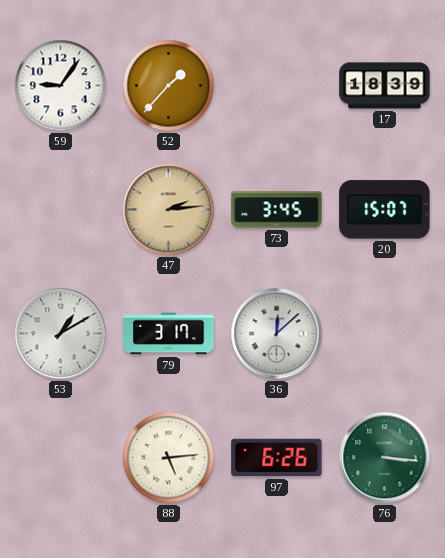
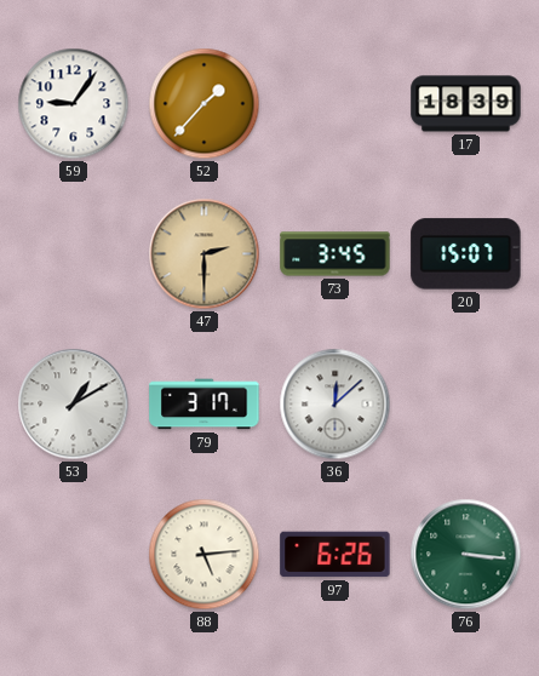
47: 2:14 -> 2:30
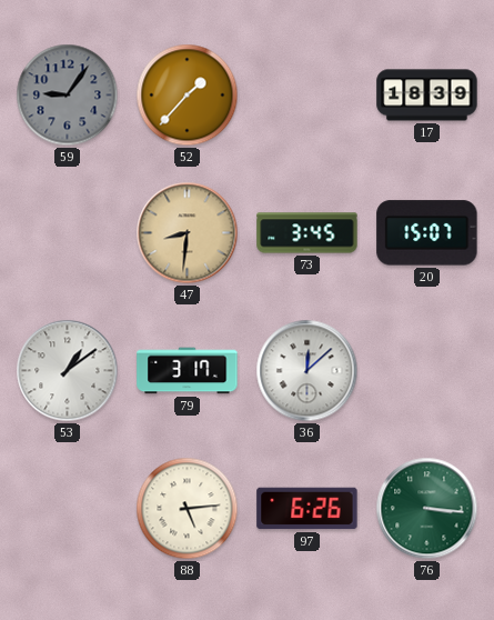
59 dial: white -> grey
47: 2:30 -> 8:31
53: 1:10 -> 1:09
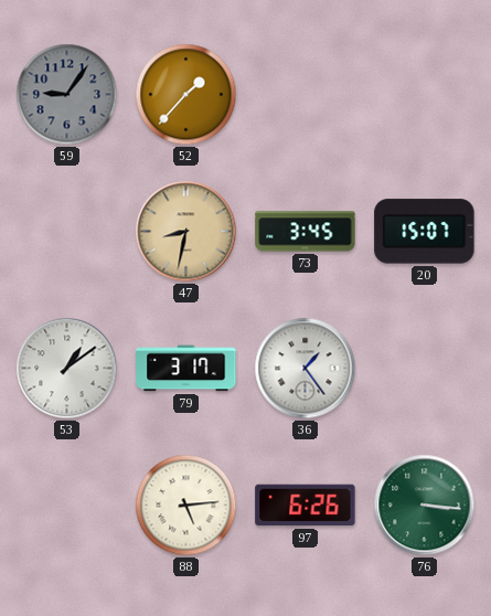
17: 18:39 -> none
47: 8:31 -> 8:32
36: 12:08 -> 1:24
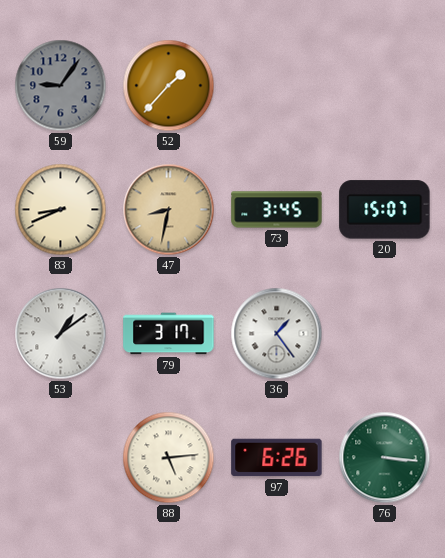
83: none -> 8:41
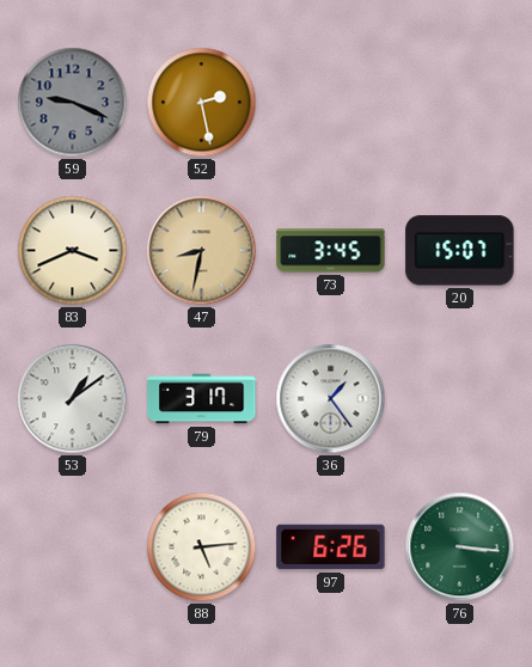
59: 9:06 -> 9:19
52: 1:37 -> 2:28
83: 8:41 -> 3:41
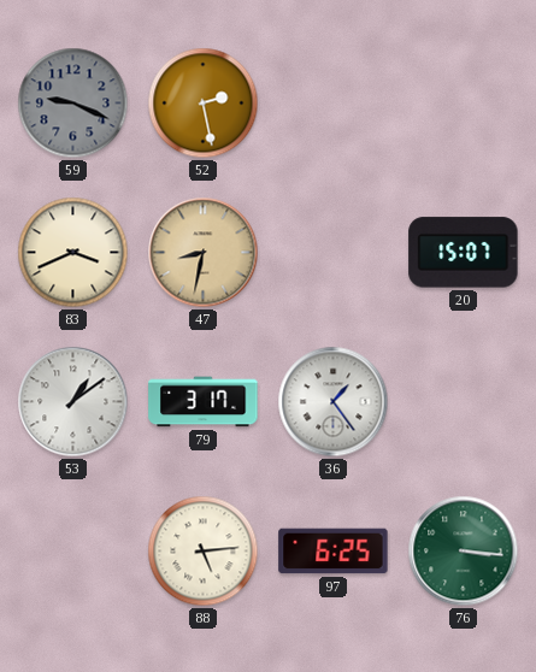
73: 3:45 -> none
97: 6:26 -> 6:25
